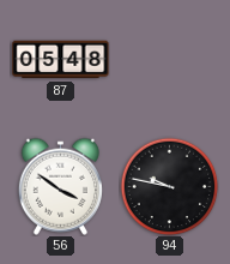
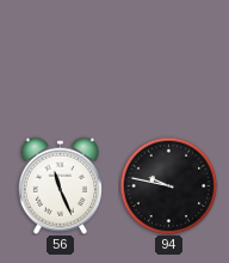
87: 05:48 -> none
56: 3:51 -> 11:26
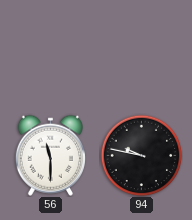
56: 11:26 -> 11:30
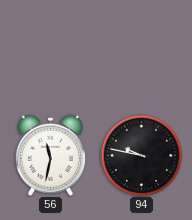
56: 11:30 -> 11:32
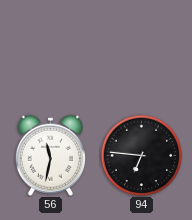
94: 9:47 -> 6:46
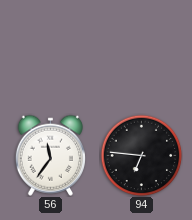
56: 11:32 -> 11:36
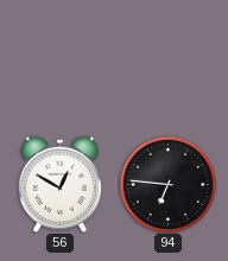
56: 11:36 -> 12:50
